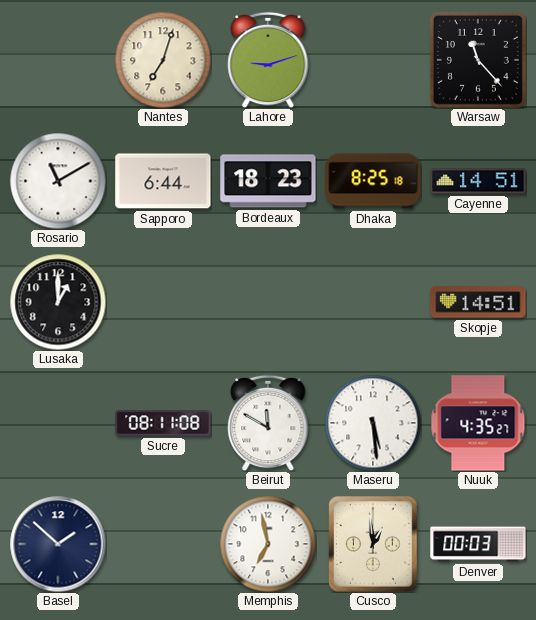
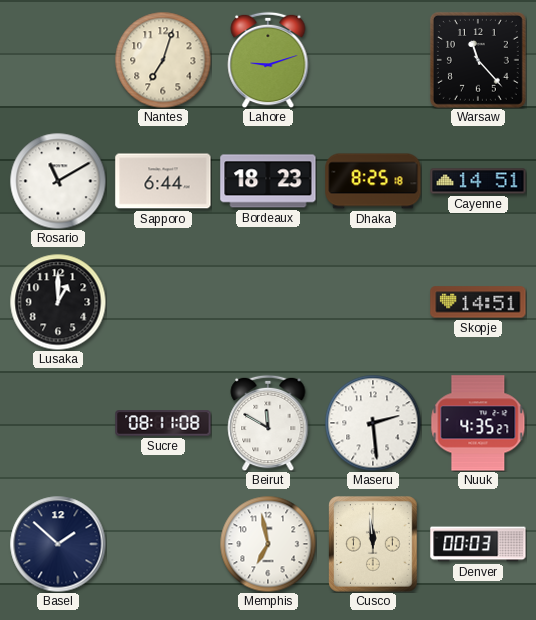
Maseru: 5:29 -> 2:29
Cusco: 12:59 -> 11:59
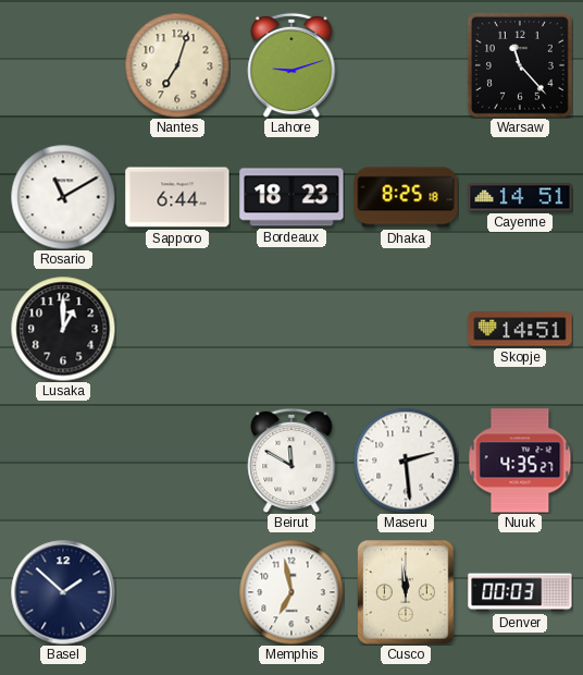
Sucre: 08:11 -> none
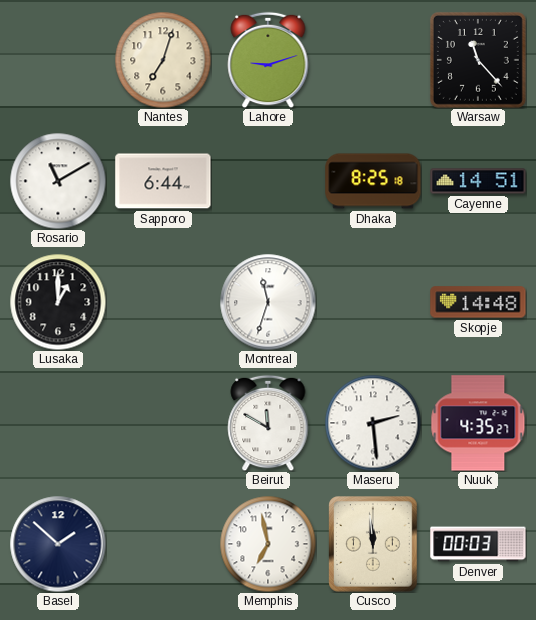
Bordeaux: 18:23 -> none
Montreal: none -> 11:33
Skopje: 14:51 -> 14:48
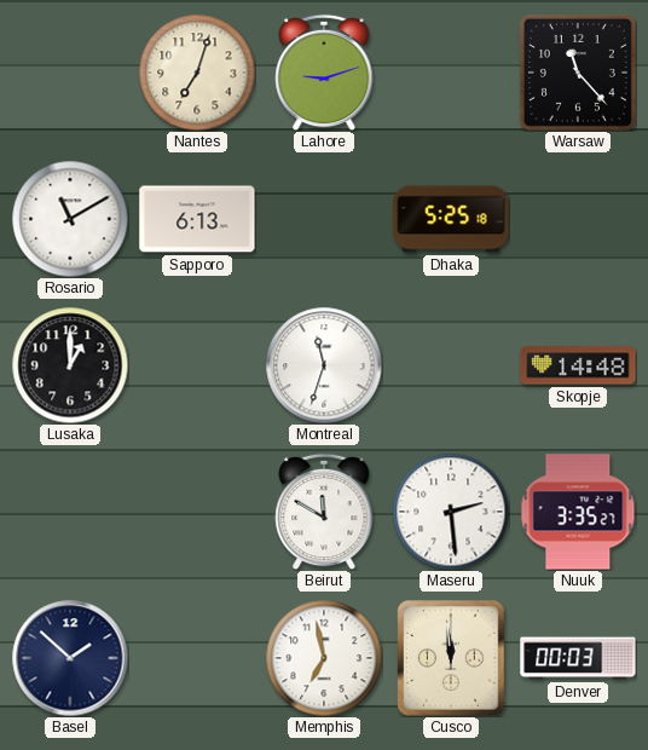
Sapporo: 6:44 -> 6:13
Dhaka: 8:25 -> 5:25
Cayenne: 14:51 -> none
Nuuk: 4:35 -> 3:35
